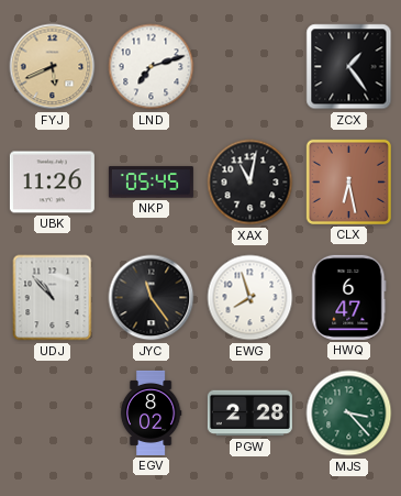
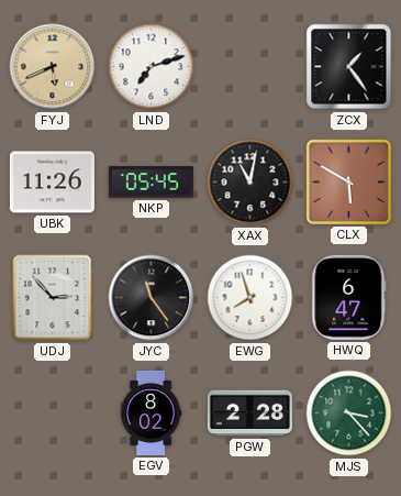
CLX: 6:28 -> 5:50
UDJ: 10:53 -> 2:53
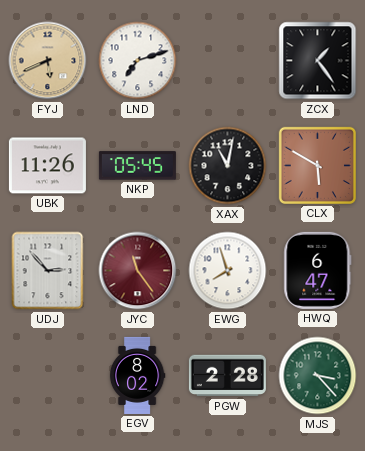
JYC dial: black -> burgundy
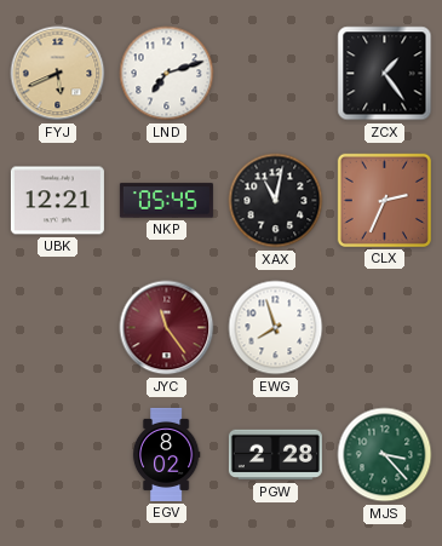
UBK: 11:26 -> 12:21
CLX: 5:50 -> 2:34
UDJ: 2:53 -> none
HWQ: 6:47 -> none
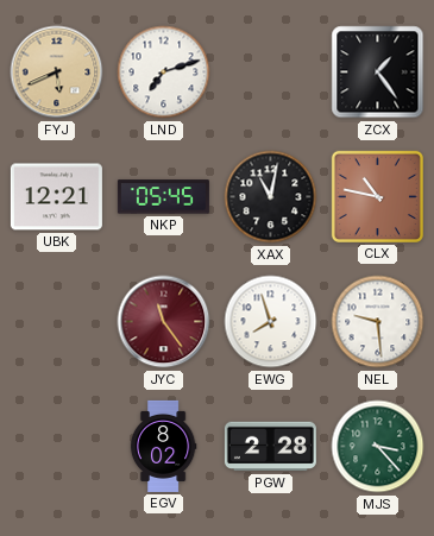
CLX: 2:34 -> 10:47
NEL: none -> 9:29
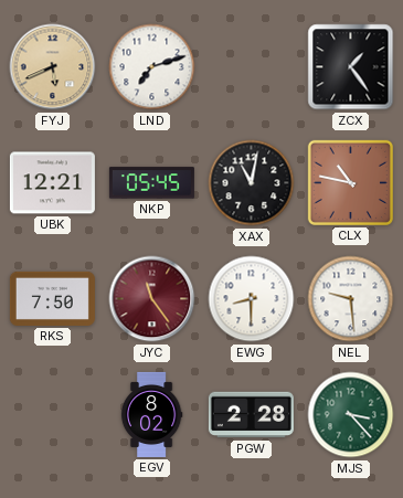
RKS: none -> 7:50
EWG: 7:57 -> 8:30
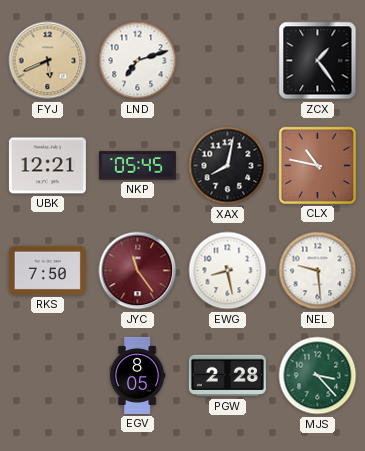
XAX: 11:02 -> 8:02
EWG: 8:30 -> 8:28
EGV: 8:02 -> 8:05
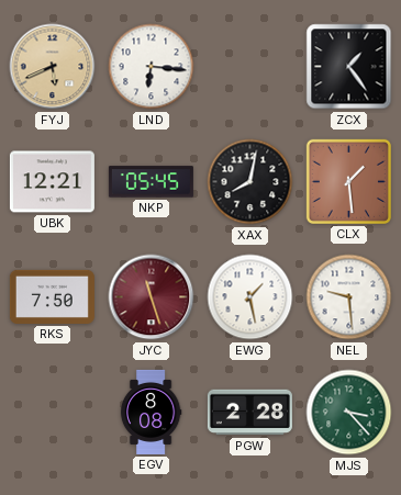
LND: 7:12 -> 6:16
CLX: 10:47 -> 1:29
JYC: 11:24 -> 11:27
EWG: 8:28 -> 1:28
EGV: 8:05 -> 8:08
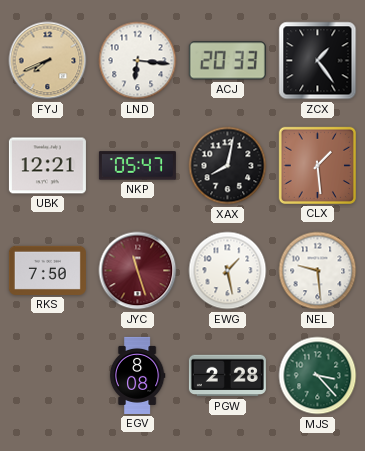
FYJ: 5:41 -> 7:41
ACJ: none -> 20:33
NKP: 05:45 -> 05:47
